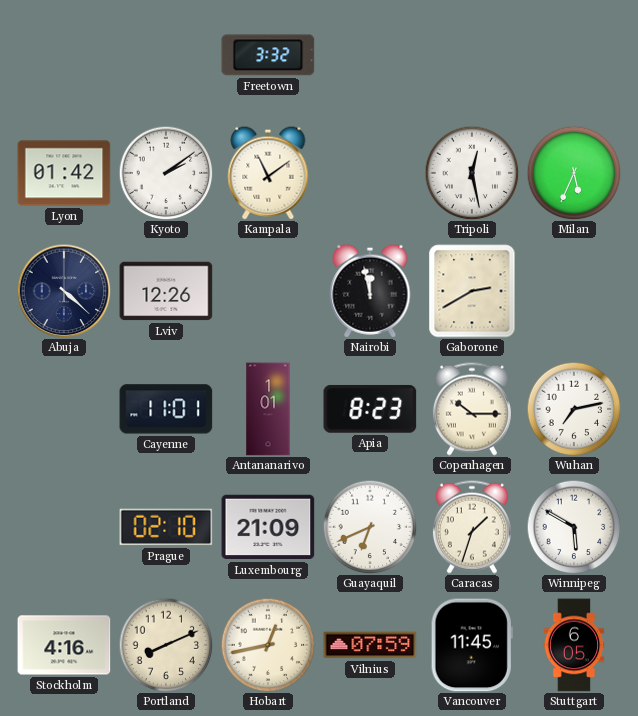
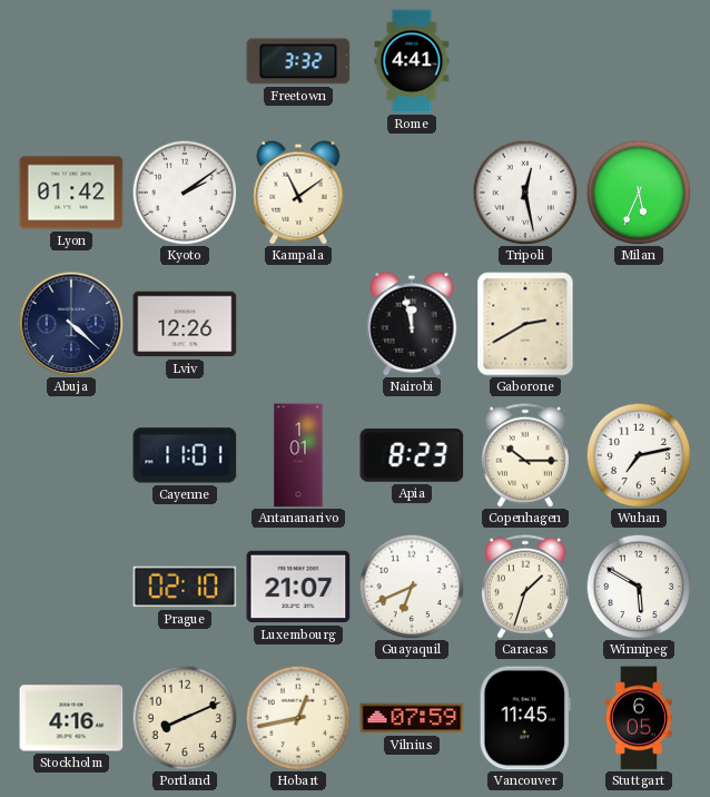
Rome: none -> 4:41
Luxembourg: 21:09 -> 21:07
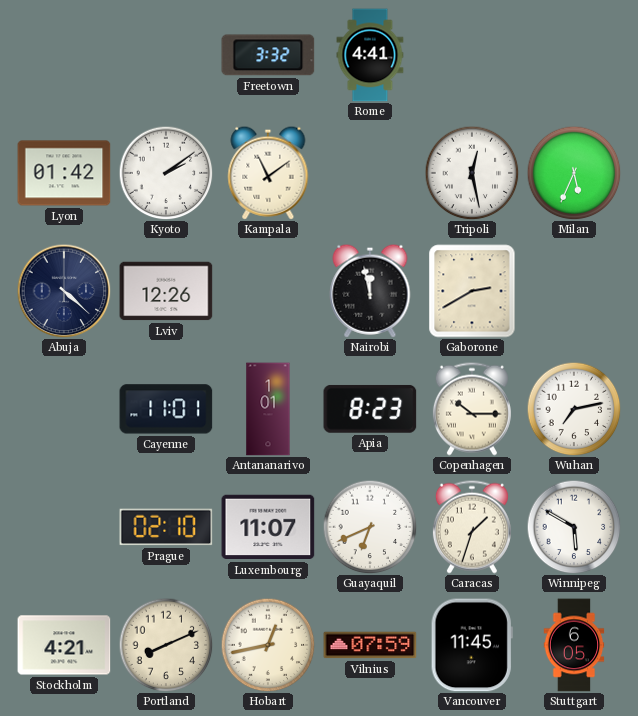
Luxembourg: 21:07 -> 11:07
Stockholm: 4:16 -> 4:21
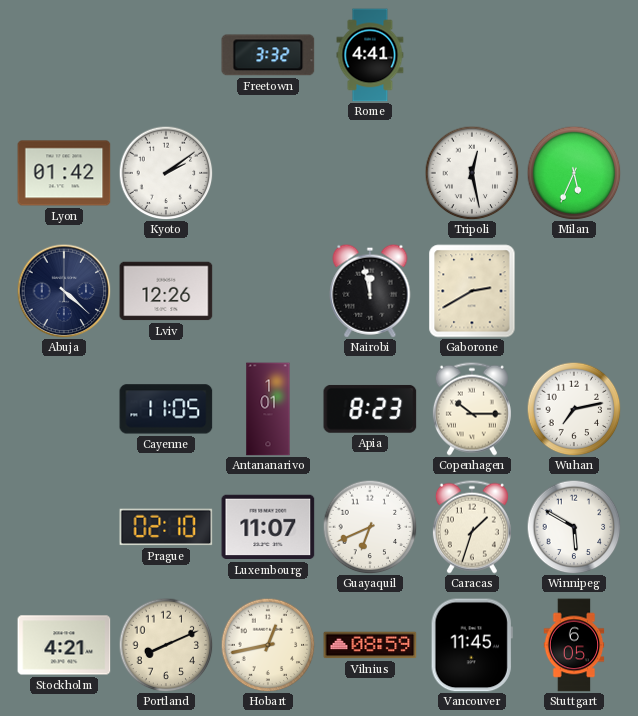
Kampala: 11:09 -> none
Cayenne: 11:01 -> 11:05
Vilnius: 07:59 -> 08:59
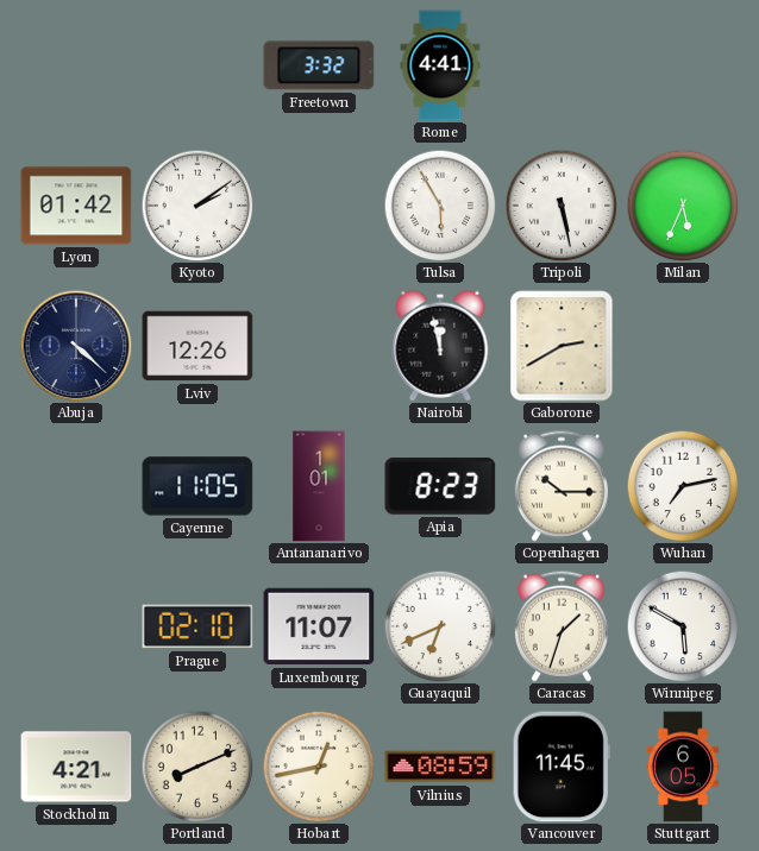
Tulsa: none -> 5:55
Tripoli: 12:28 -> 5:28
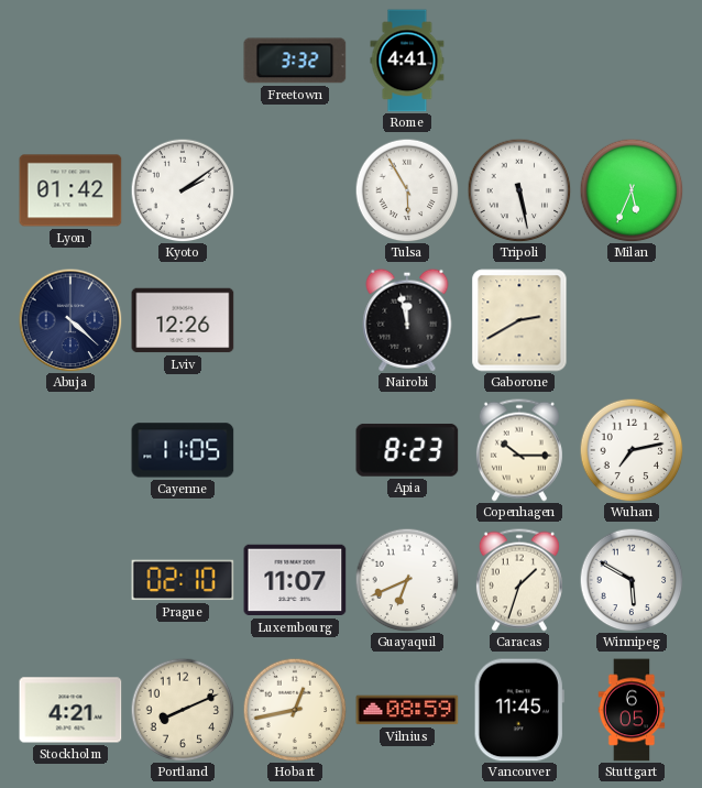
Antananarivo: 1:01 -> none
